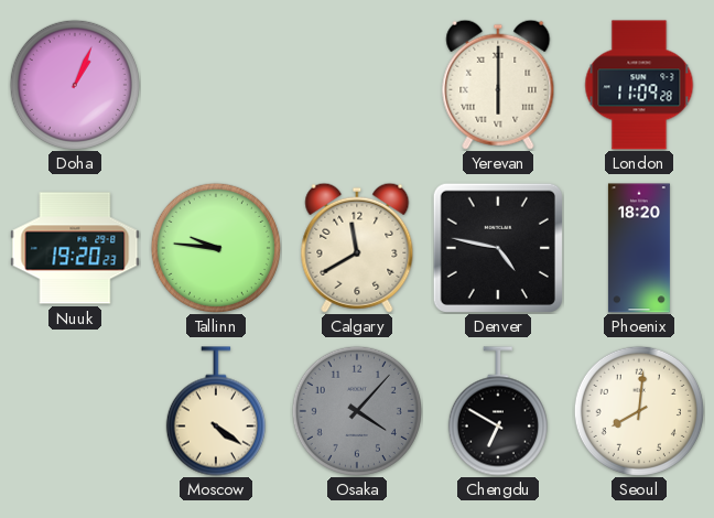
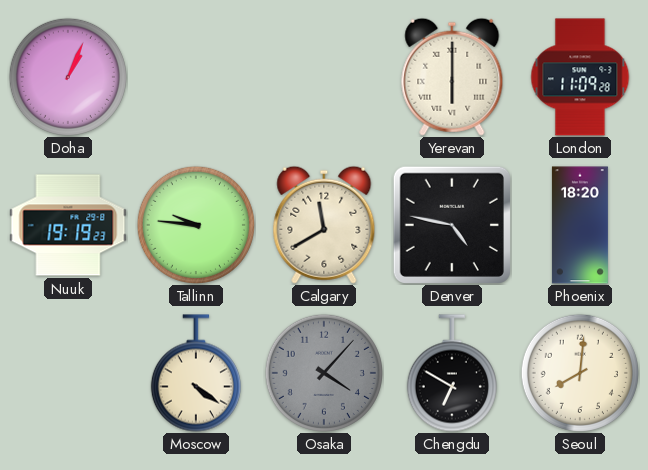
Nuuk: 19:20 -> 19:19
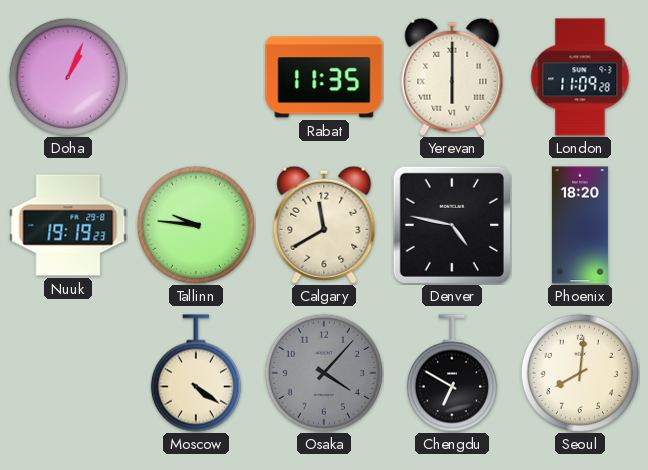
Rabat: none -> 11:35
